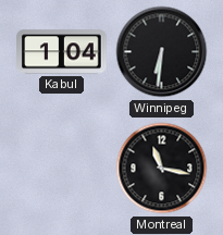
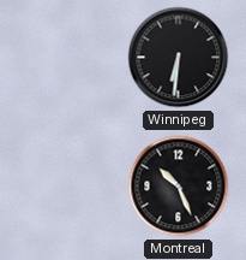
Kabul: 1:04 -> none
Montreal: 11:17 -> 10:26
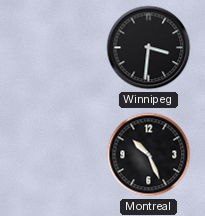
Winnipeg: 6:31 -> 3:31
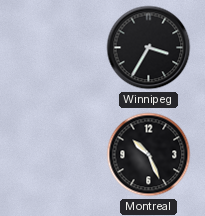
Winnipeg: 3:31 -> 3:35
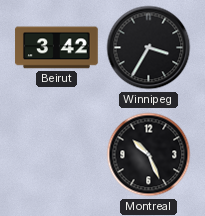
Beirut: none -> 3:42
